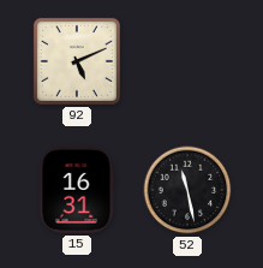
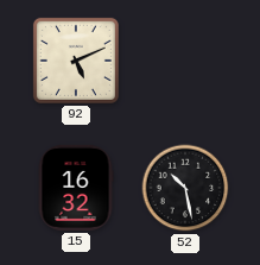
15: 16:31 -> 16:32
52: 11:28 -> 10:28
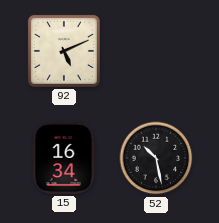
15: 16:32 -> 16:34
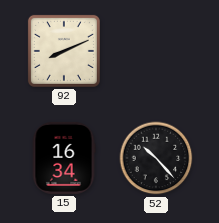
92: 5:11 -> 8:11
52: 10:28 -> 10:23
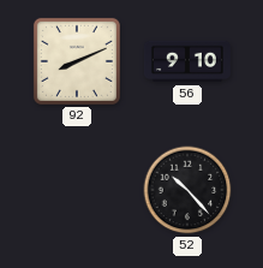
56: none -> 9:10
15: 16:34 -> none
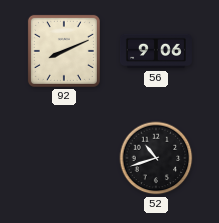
56: 9:10 -> 9:06
52: 10:23 -> 10:42
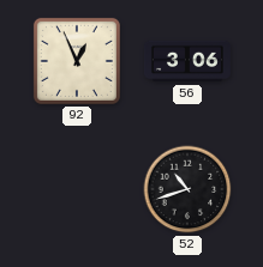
92: 8:11 -> 12:56
56: 9:06 -> 3:06
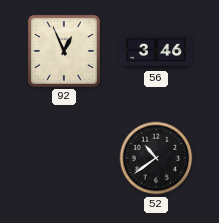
56: 3:06 -> 3:46
52: 10:42 -> 10:39
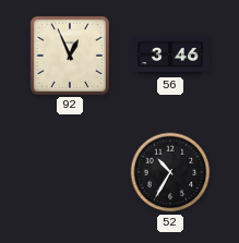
52: 10:39 -> 10:35
